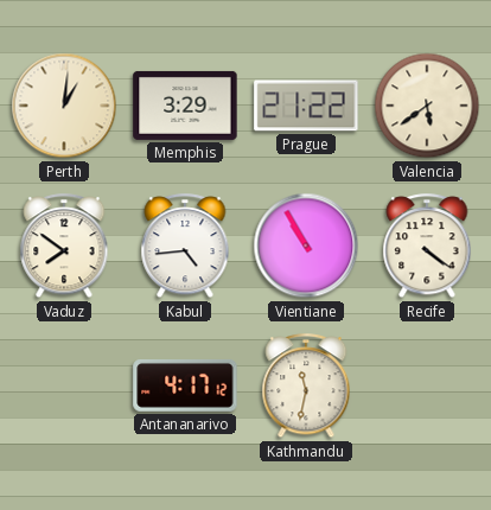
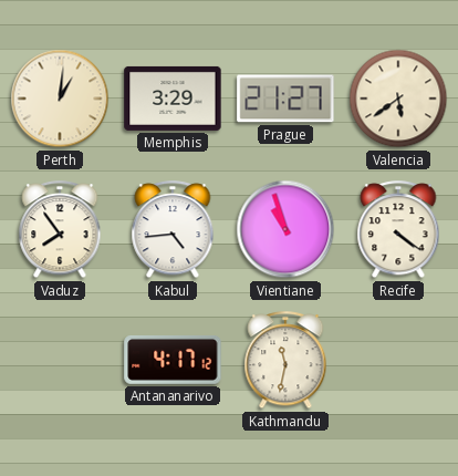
Prague: 21:22 -> 21:27
Vaduz: 7:51 -> 7:54
Vientiane: 10:55 -> 10:57
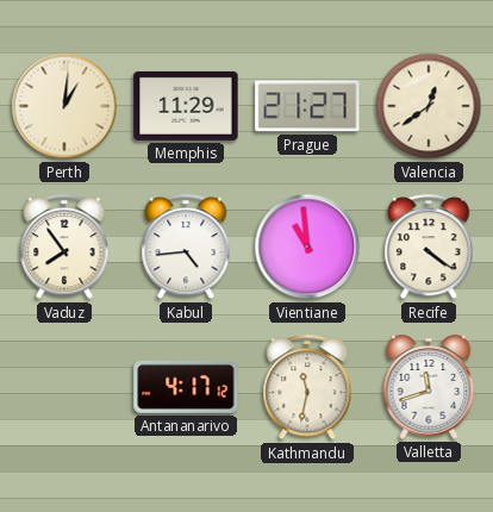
Memphis: 3:29 -> 11:29
Valencia: 5:39 -> 12:39
Vientiane: 10:57 -> 10:59
Valletta: none -> 11:42
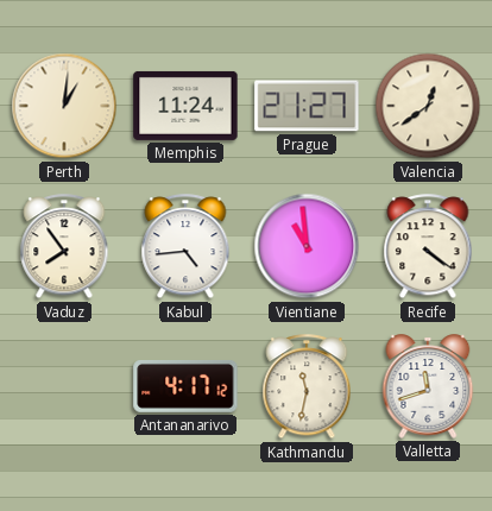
Memphis: 11:29 -> 11:24
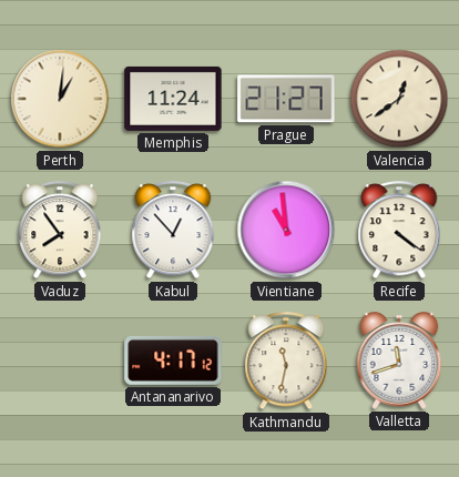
Kabul: 4:44 -> 12:53
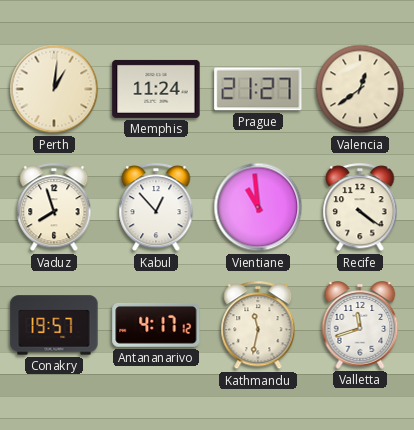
Vaduz: 7:54 -> 7:57
Conakry: none -> 19:57
